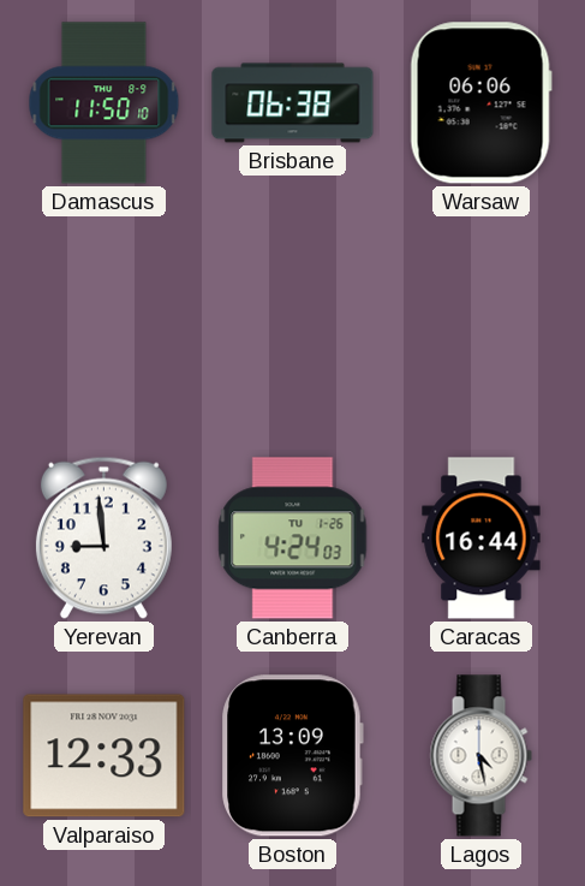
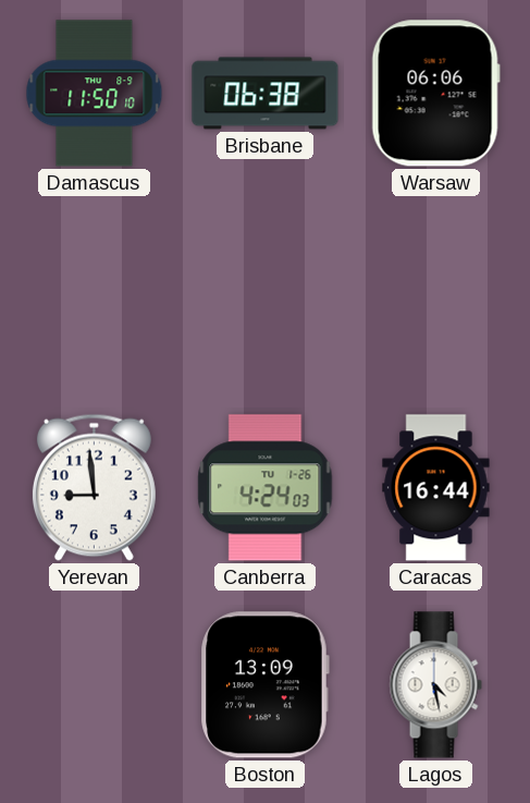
Valparaiso: 12:33 -> none
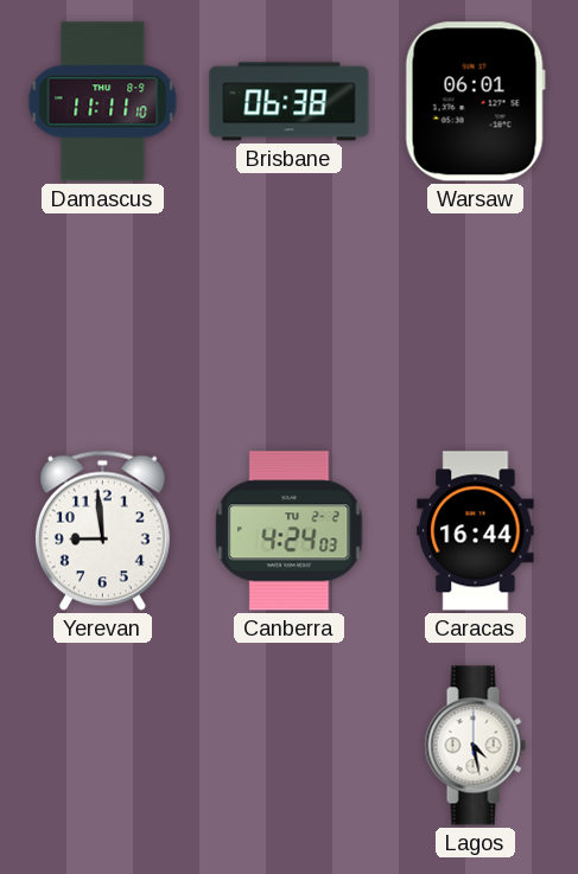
Damascus: 11:50 -> 11:11
Warsaw: 06:06 -> 06:01
Canberra date: TU 1-26 -> TU 2-2
Boston: 13:09 -> none
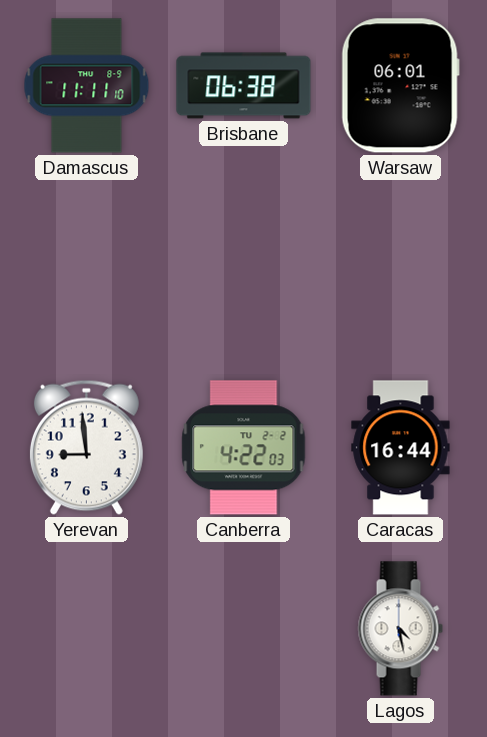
Canberra: 4:24 -> 4:22
